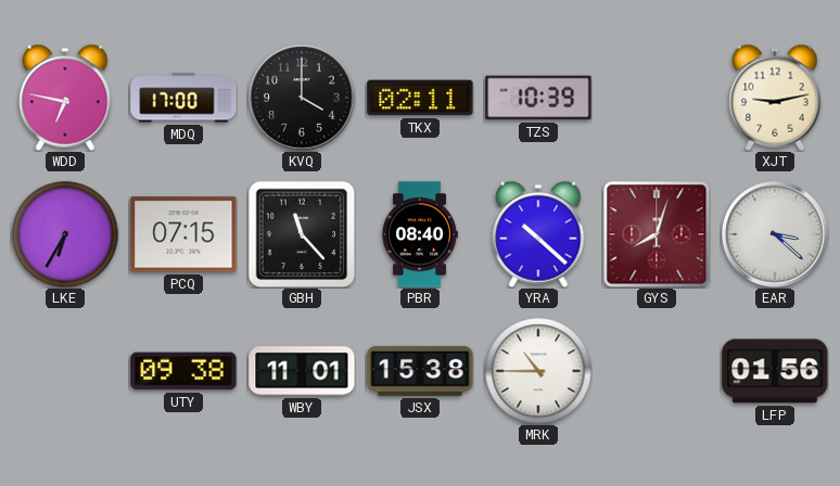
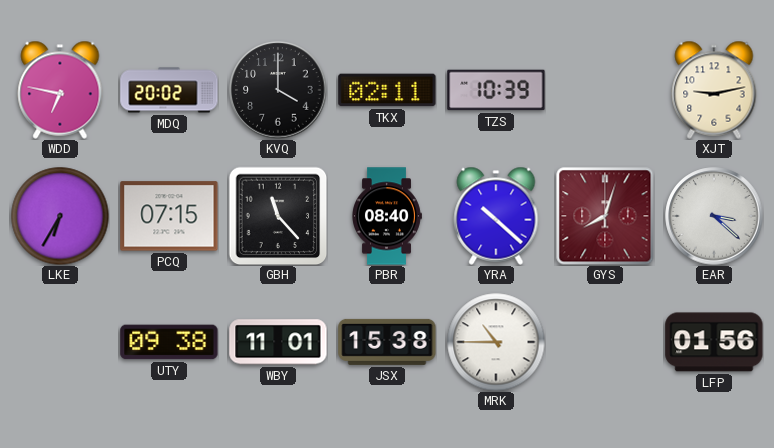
MDQ: 17:00 -> 20:02
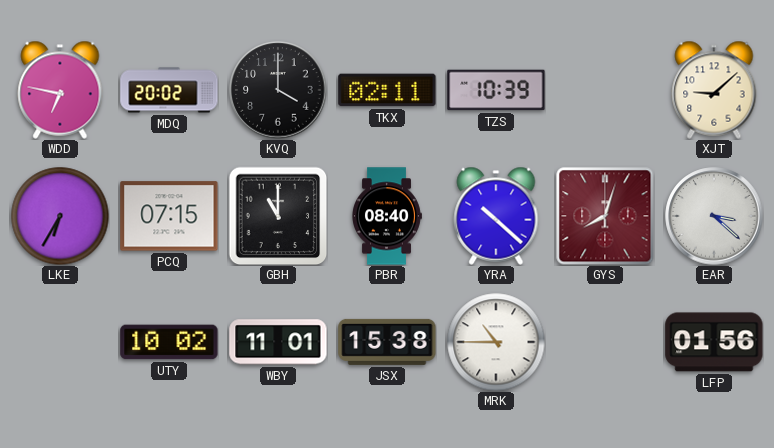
XJT: 9:13 -> 9:08
GBH: 11:23 -> 11:00
UTY: 09:38 -> 10:02
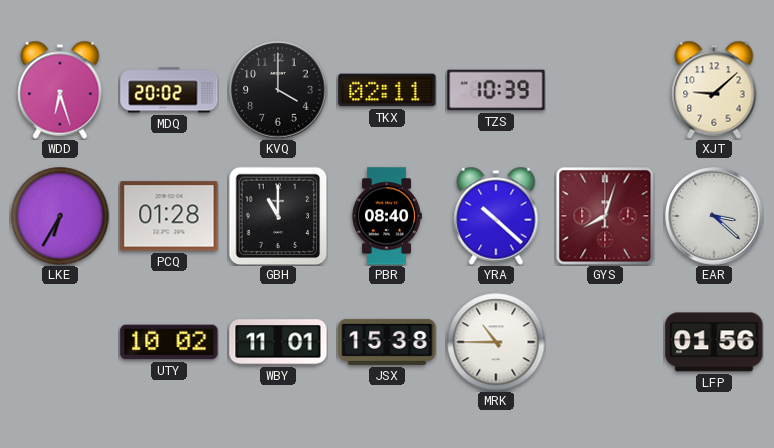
WDD: 6:47 -> 6:27
PCQ: 07:15 -> 01:28
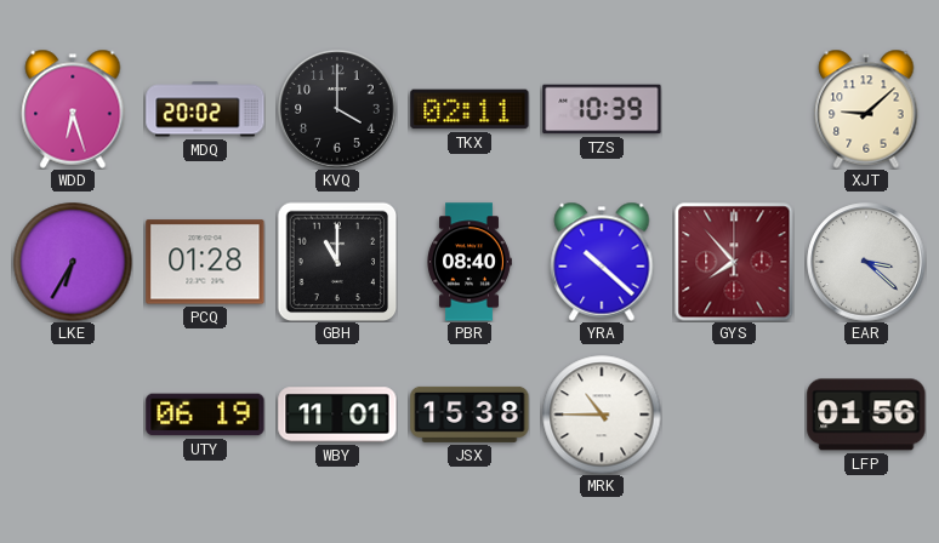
GYS: 8:03 -> 7:53
UTY: 10:02 -> 06:19
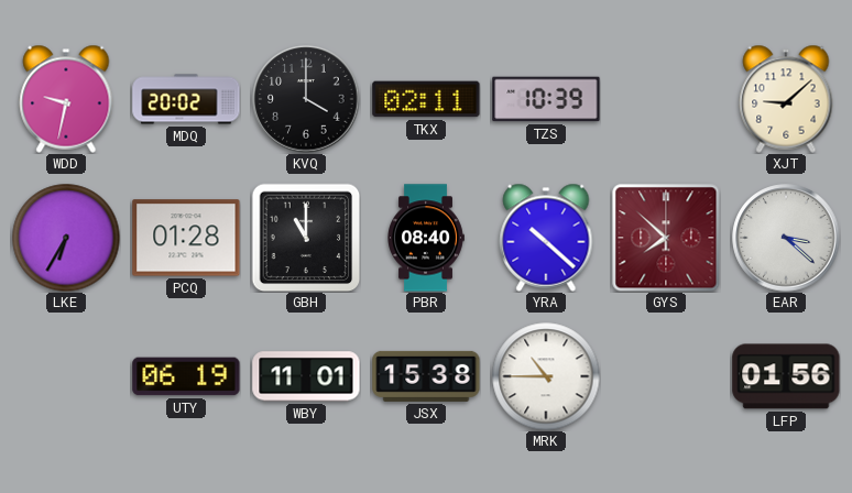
WDD: 6:27 -> 9:32
GYS: 7:53 -> 7:52
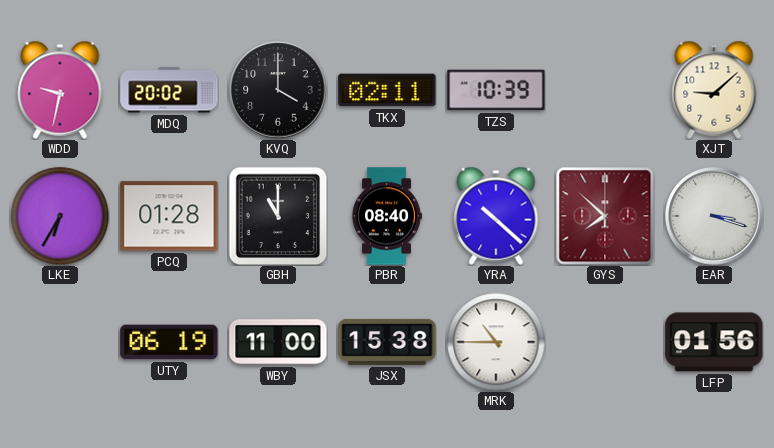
EAR: 3:22 -> 3:18
WBY: 11:01 -> 11:00
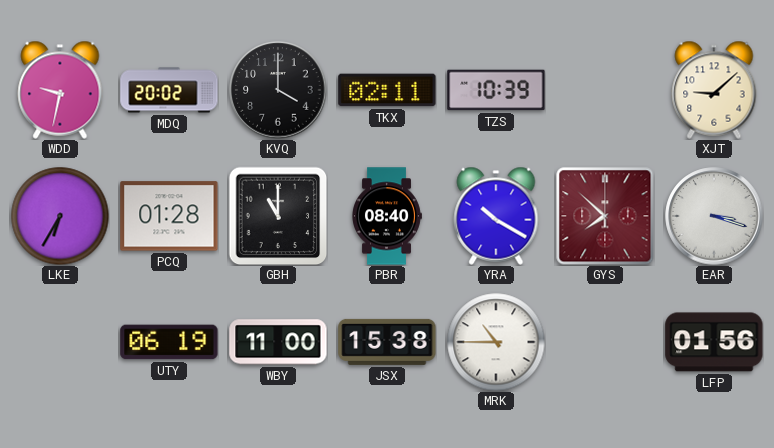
YRA: 10:22 -> 10:20
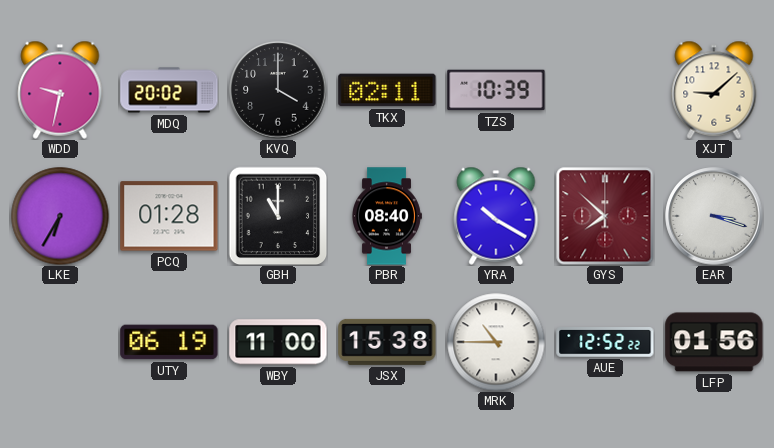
AUE: none -> 12:52
